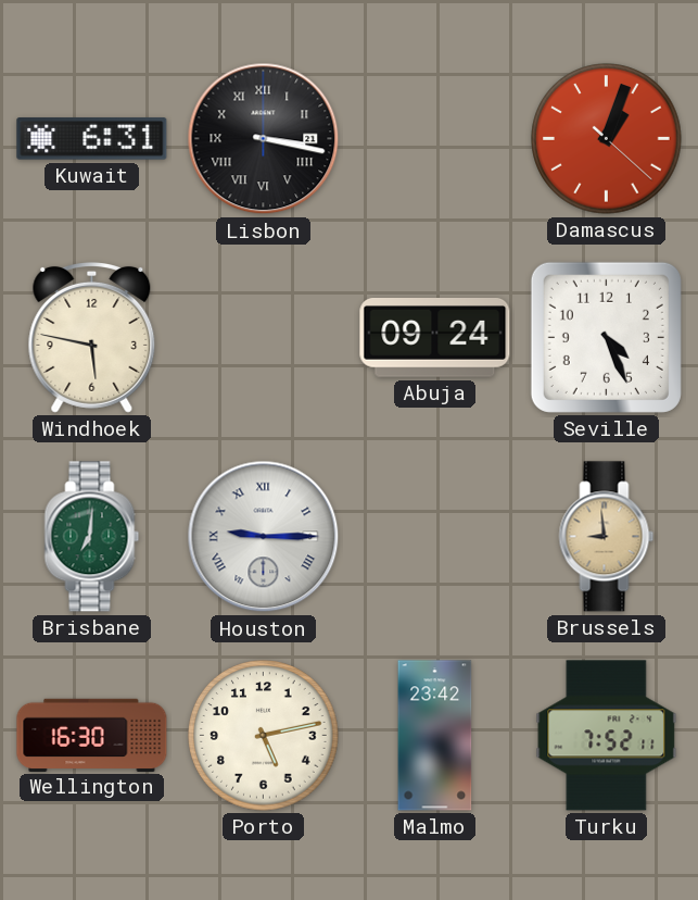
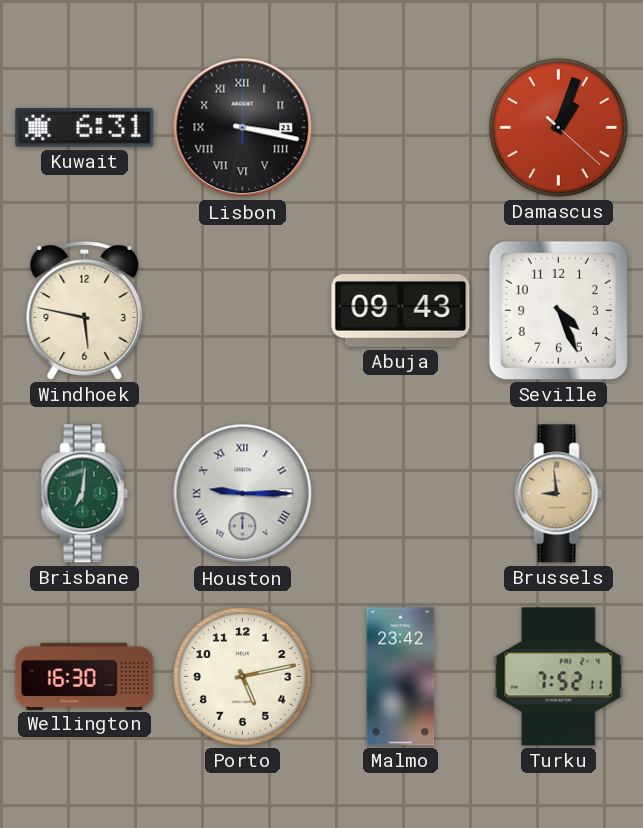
Abuja: 09:24 -> 09:43
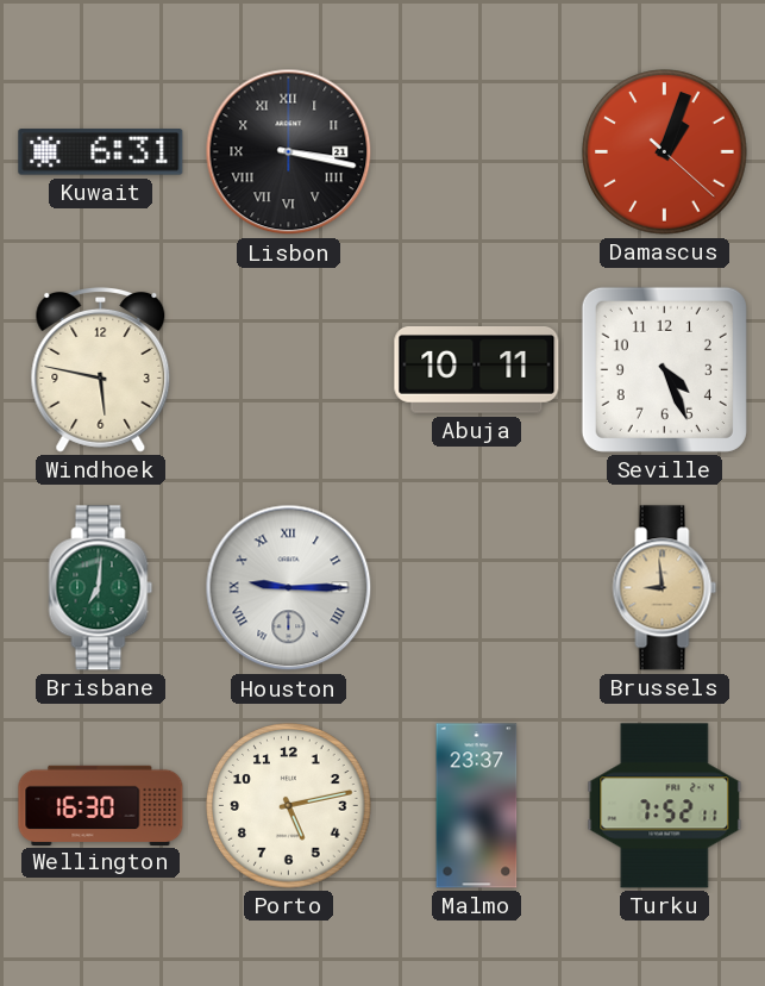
Abuja: 09:43 -> 10:11
Malmo: 23:42 -> 23:37
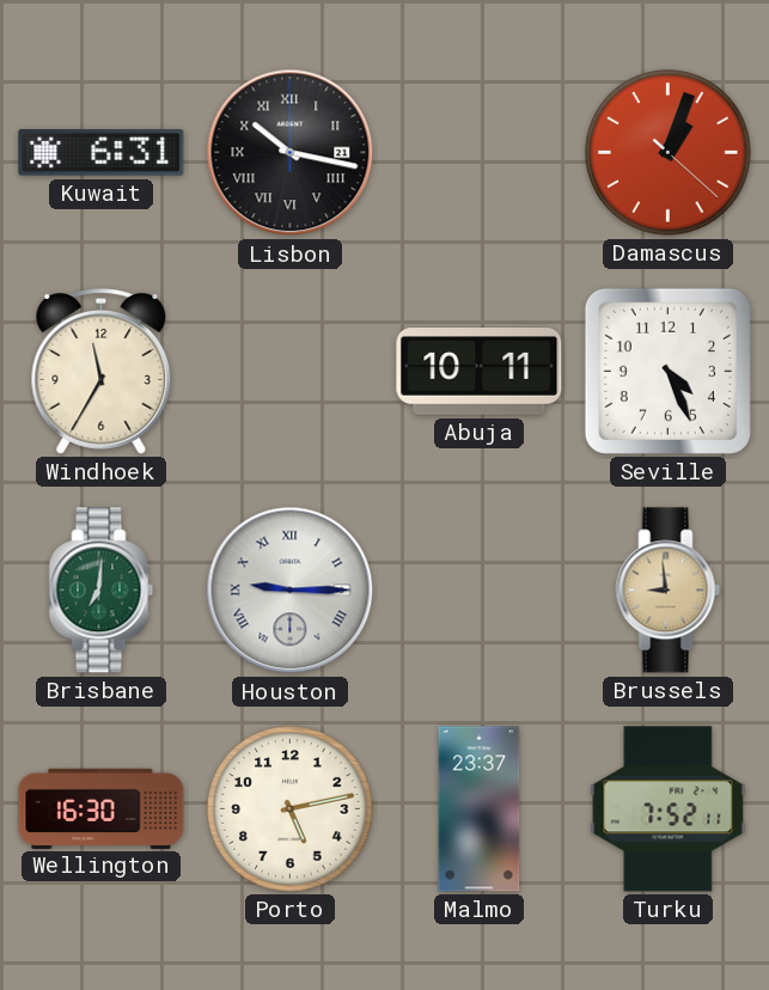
Lisbon: 3:17 -> 10:17
Windhoek: 5:47 -> 11:35
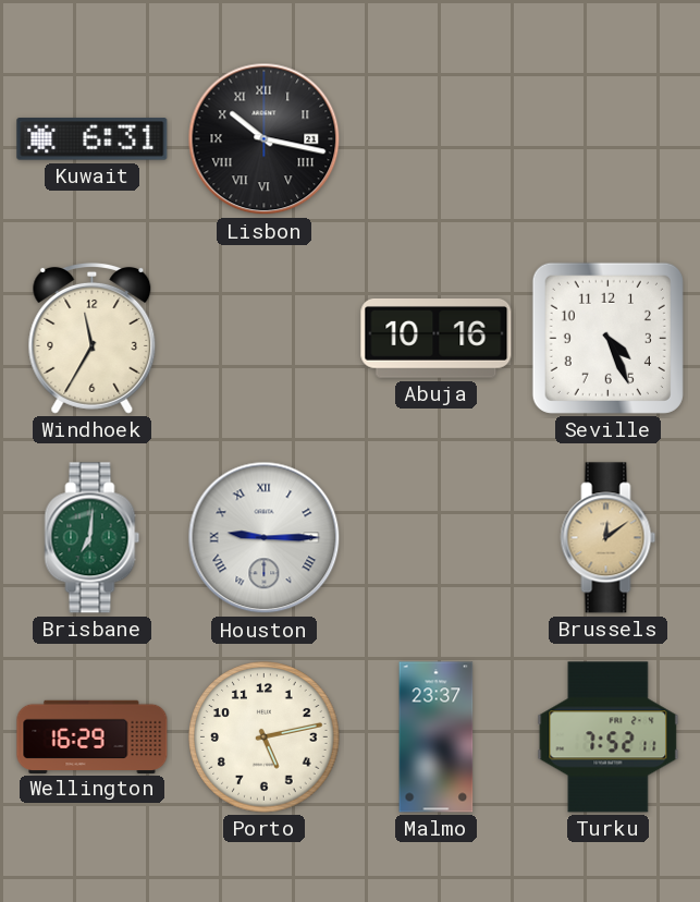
Damascus: 1:03 -> none
Abuja: 10:11 -> 10:16
Brussels: 8:59 -> 12:09
Wellington: 16:30 -> 16:29
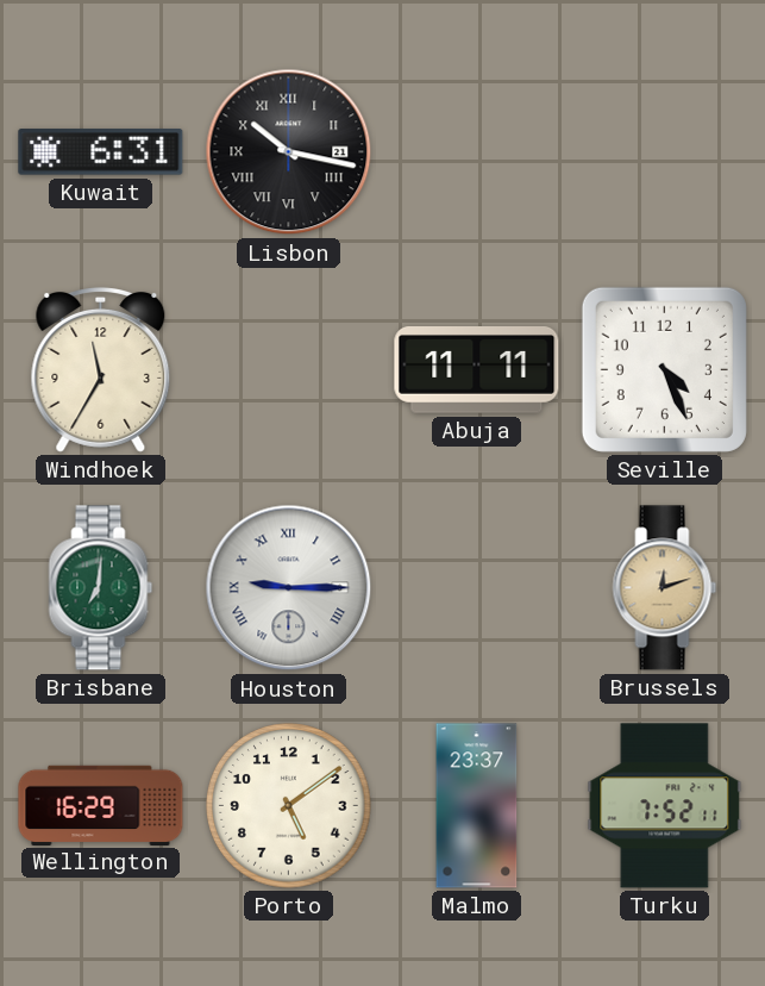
Abuja: 10:16 -> 11:11
Brussels: 12:09 -> 12:12
Porto: 5:13 -> 5:09
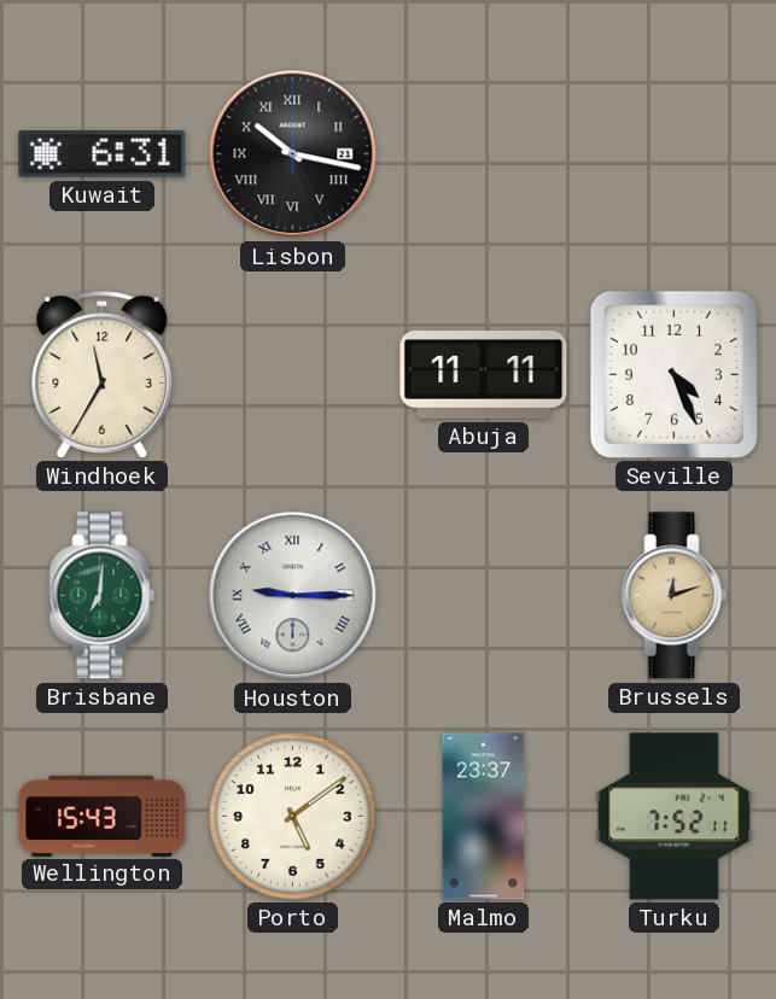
Wellington: 16:29 -> 15:43
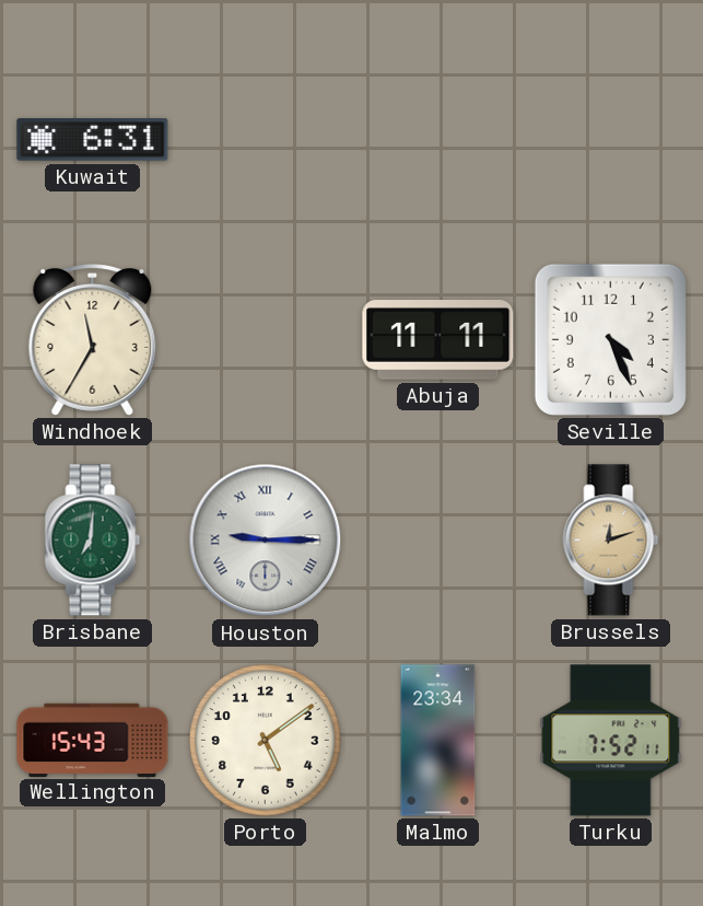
Lisbon: 10:17 -> none
Malmo: 23:37 -> 23:34
